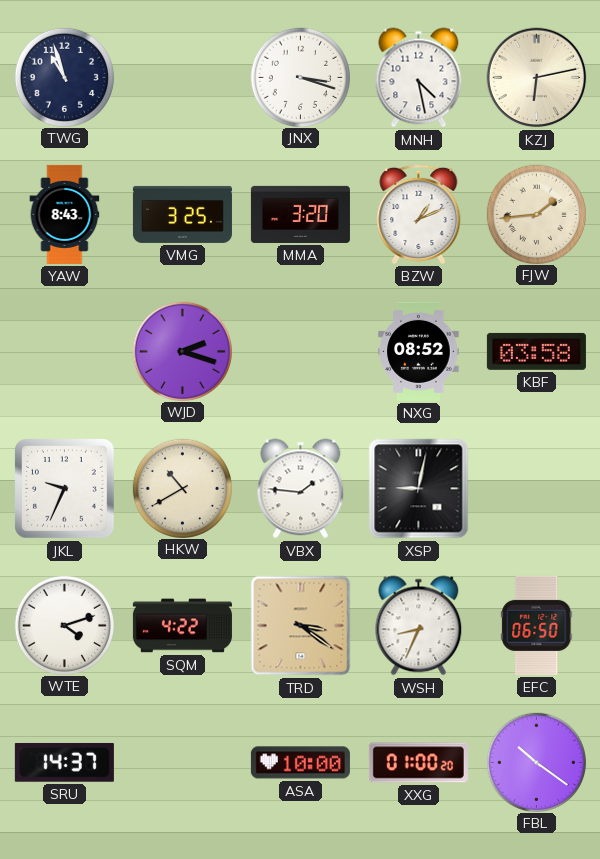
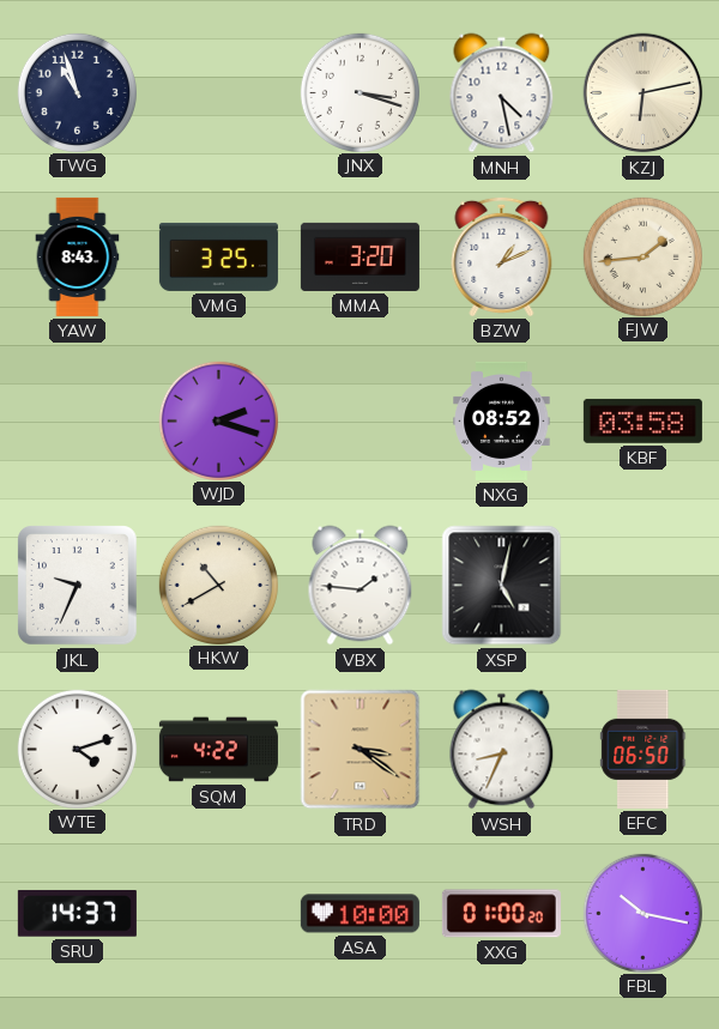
XSP: 9:02 -> 5:02
FBL: 10:21 -> 10:17
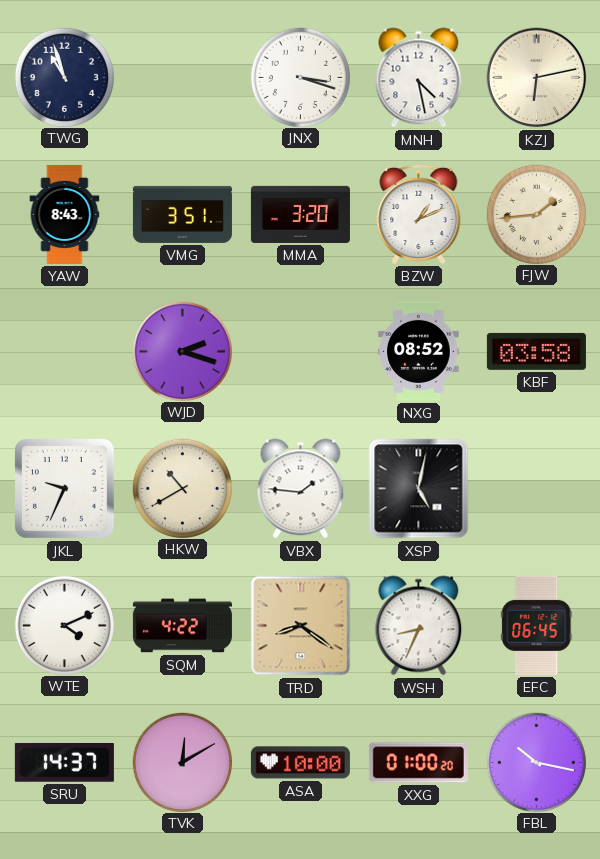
VMG: 3:25 -> 3:51
WTE: 4:12 -> 4:11
TRD: 3:21 -> 8:21
EFC: 06:50 -> 06:45
TVK: none -> 12:10
